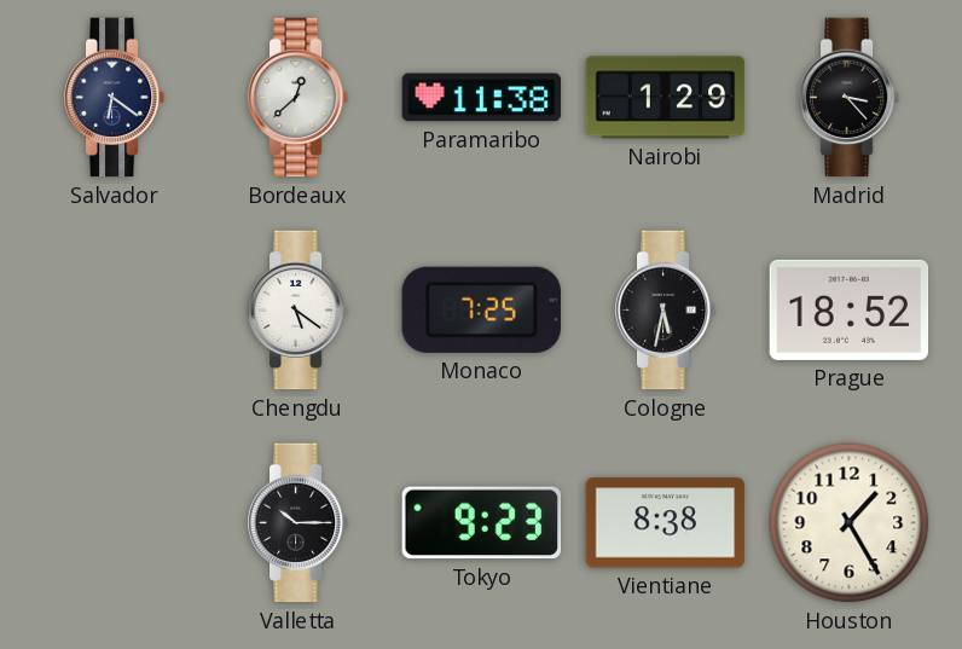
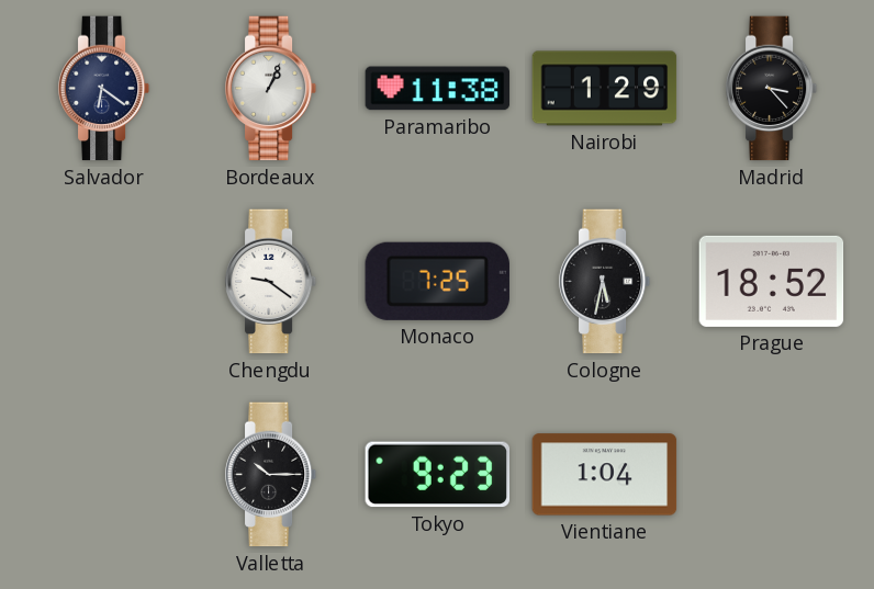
Bordeaux: 12:38 -> 1:04
Chengdu: 5:21 -> 9:21
Vientiane: 8:38 -> 1:04
Houston: 1:25 -> none
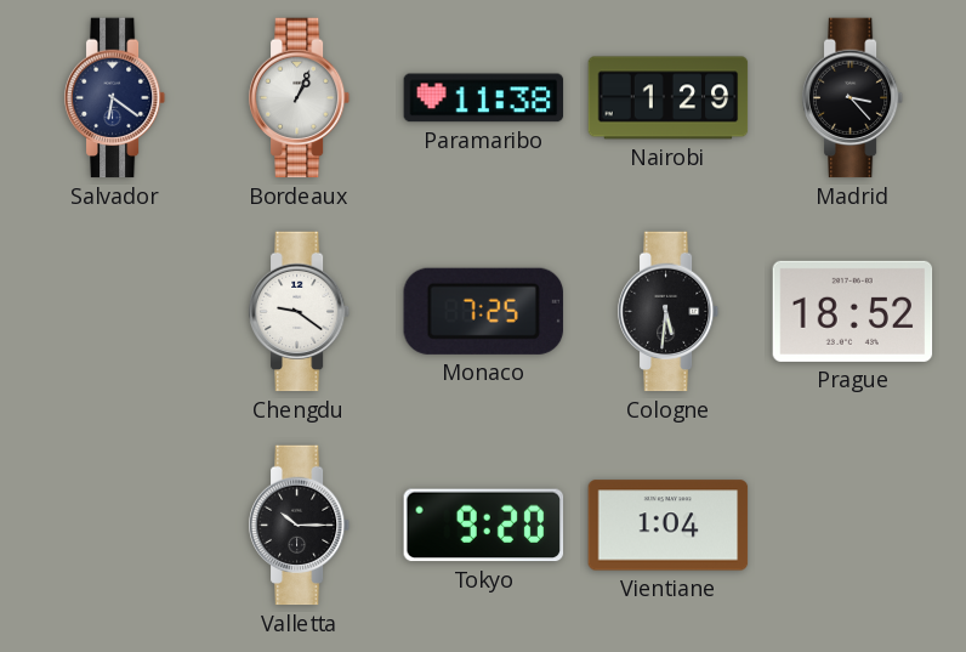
Cologne: 5:32 -> 5:31
Tokyo: 9:23 -> 9:20
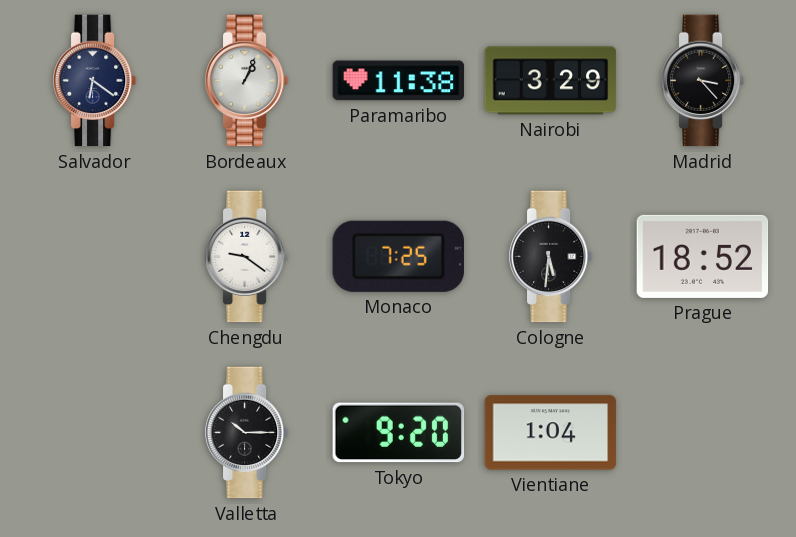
Nairobi: 1:29 -> 3:29
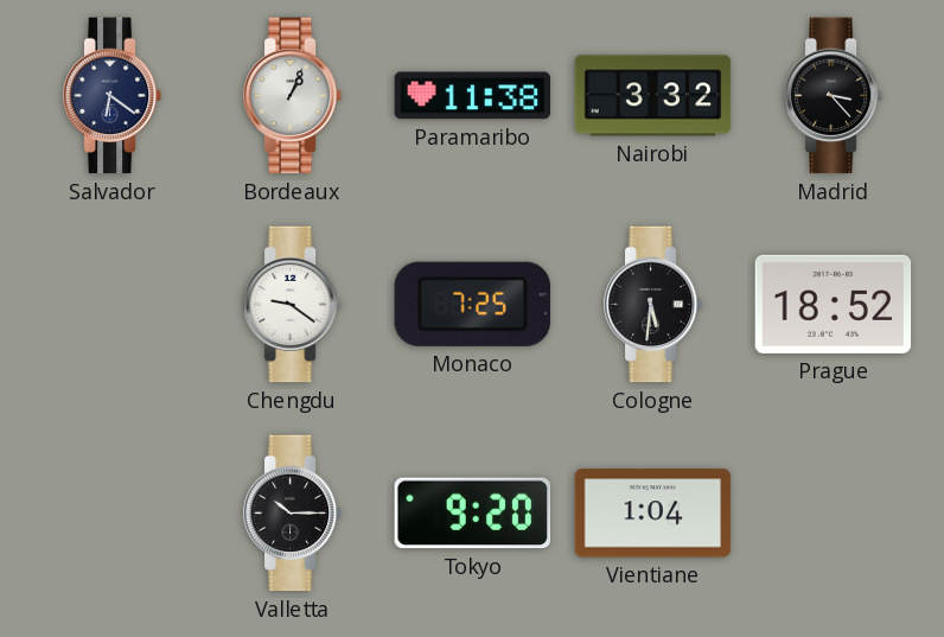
Nairobi: 3:29 -> 3:32
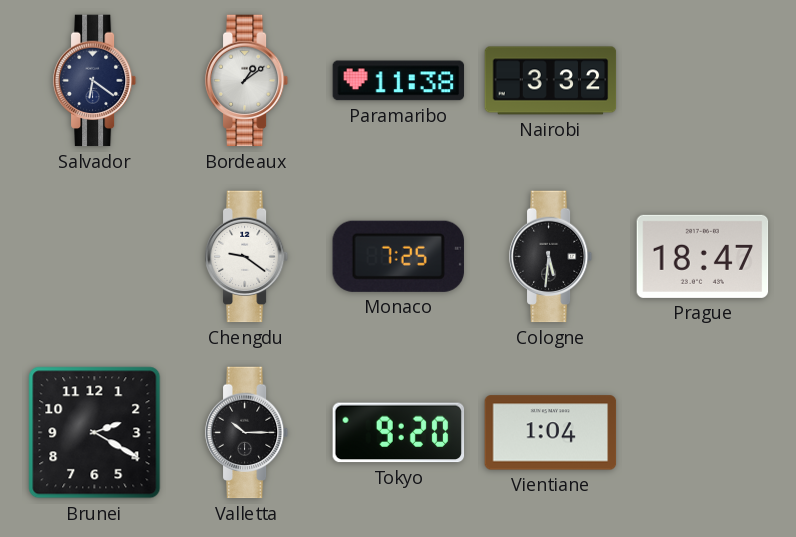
Bordeaux: 1:04 -> 1:09
Madrid: 3:23 -> none
Prague: 18:52 -> 18:47
Brunei: none -> 2:20
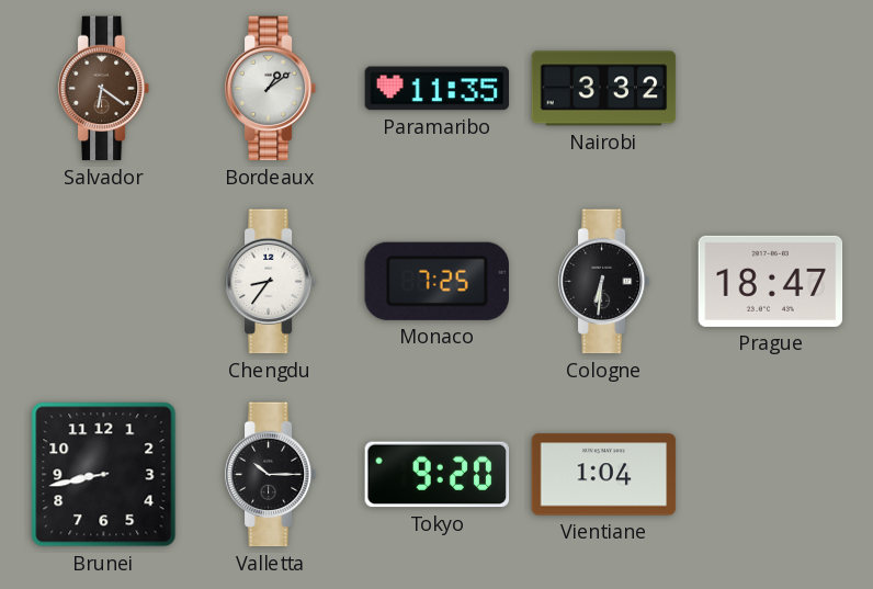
Salvador dial: navy -> brown
Paramaribo: 11:38 -> 11:35
Chengdu: 9:21 -> 8:36
Cologne: 5:31 -> 6:31
Brunei: 2:20 -> 8:43
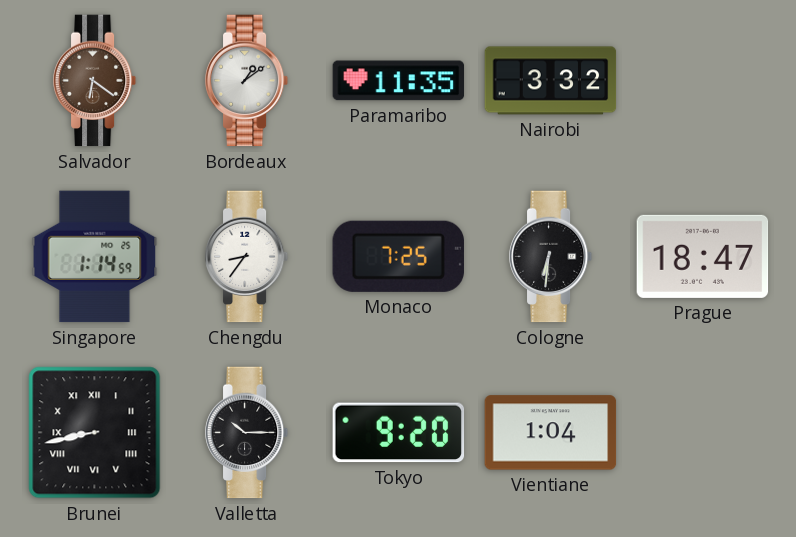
Singapore: none -> 1:14
Brunei numerals: Arabic -> Roman
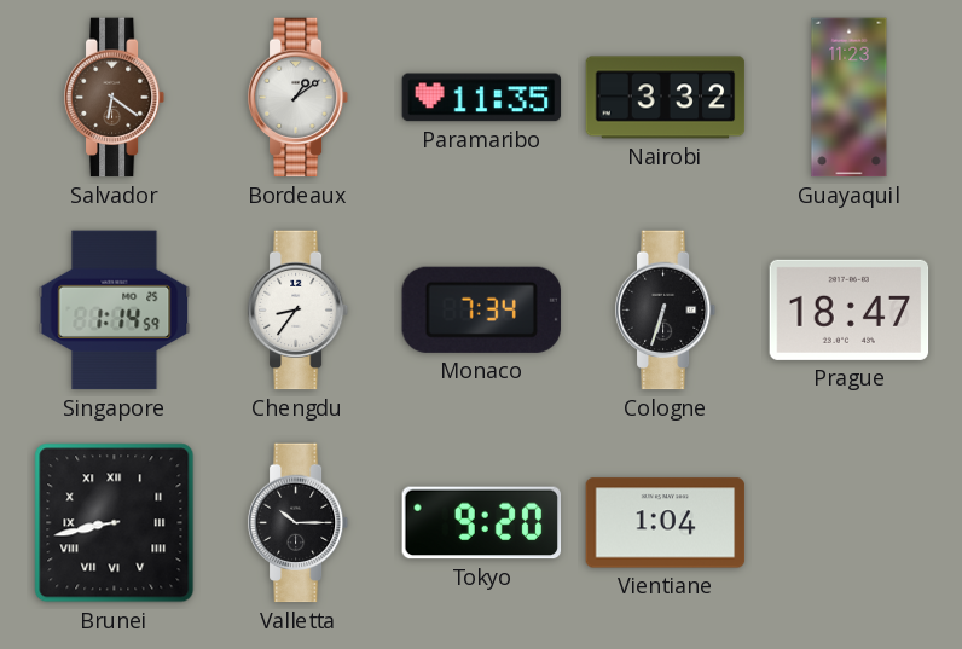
Guayaquil: none -> 11:23
Monaco: 7:25 -> 7:34
Cologne: 6:31 -> 6:33
